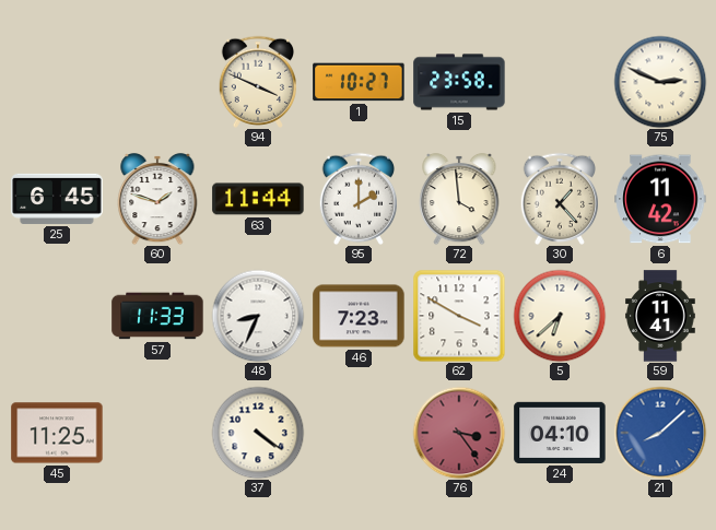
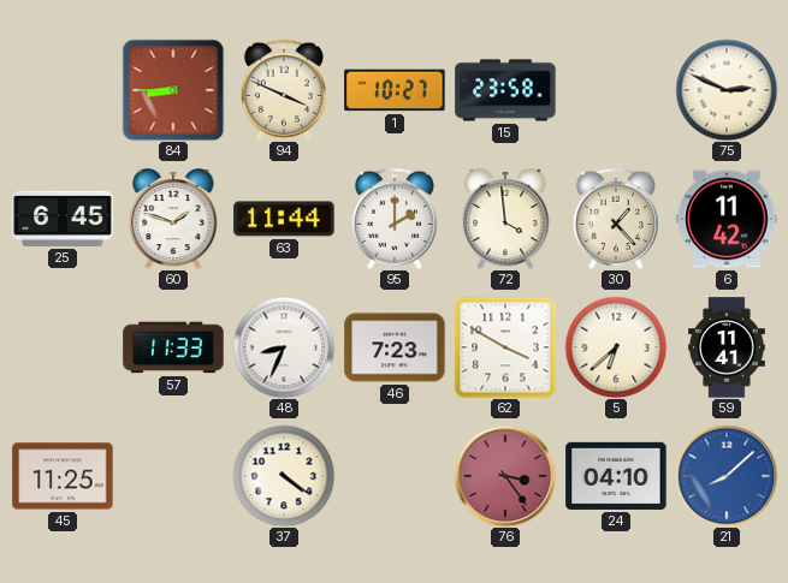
84: none -> 8:45
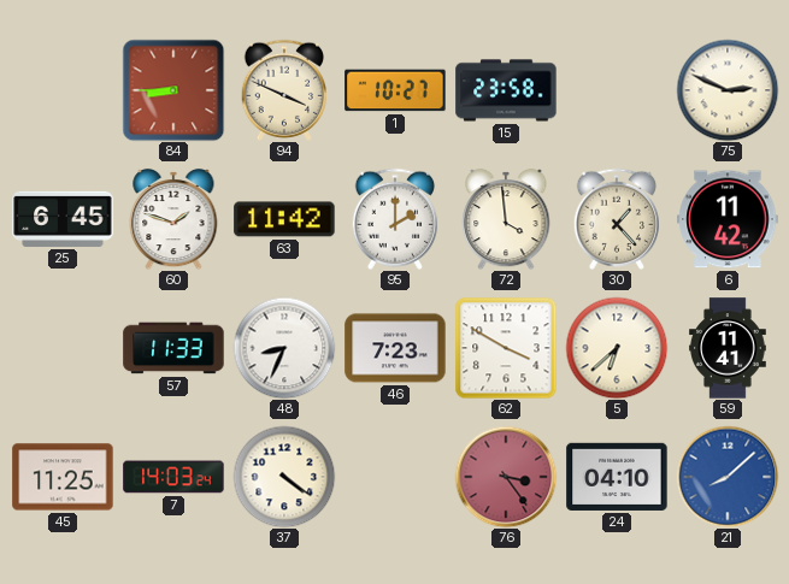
63: 11:44 -> 11:42
7: none -> 14:03
